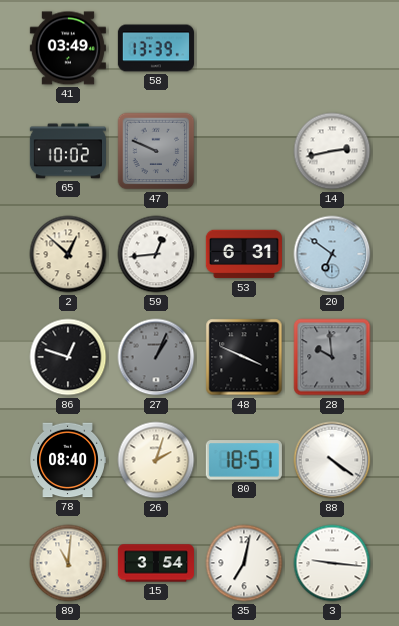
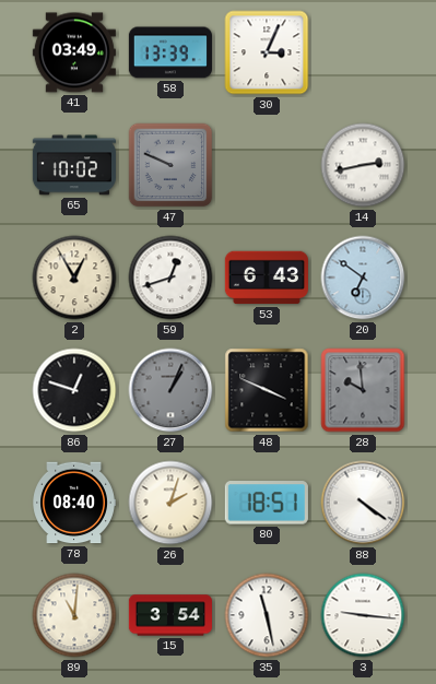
30: none -> 3:04
2: 12:52 -> 12:55
59: 12:44 -> 12:42
53: 6:31 -> 6:43
35: 7:02 -> 11:28
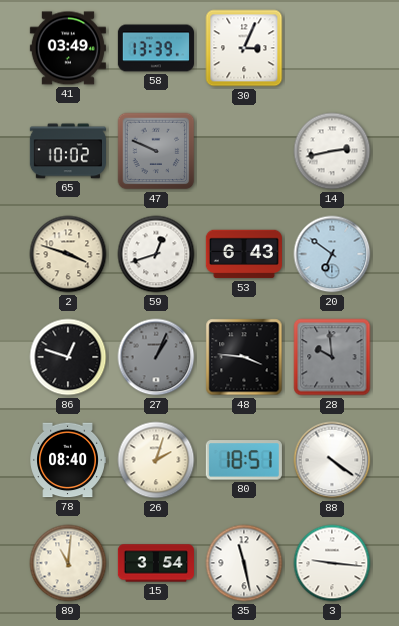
2: 12:55 -> 3:48
48: 3:49 -> 3:46
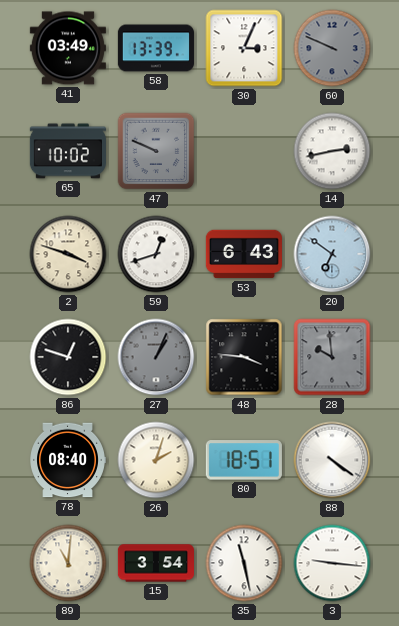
60: none -> 9:49
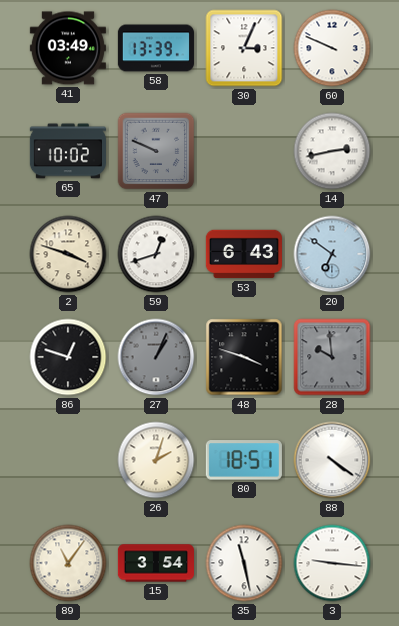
60 dial: grey -> white
48: 3:46 -> 3:48
78: 08:40 -> none
89: 11:01 -> 11:06
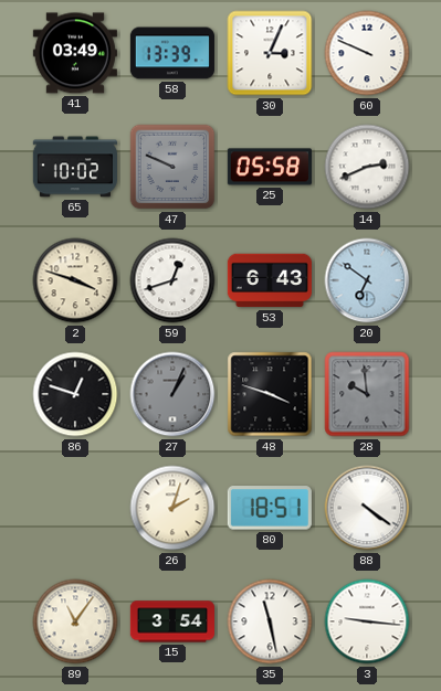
25: none -> 05:58
14: 2:43 -> 2:41
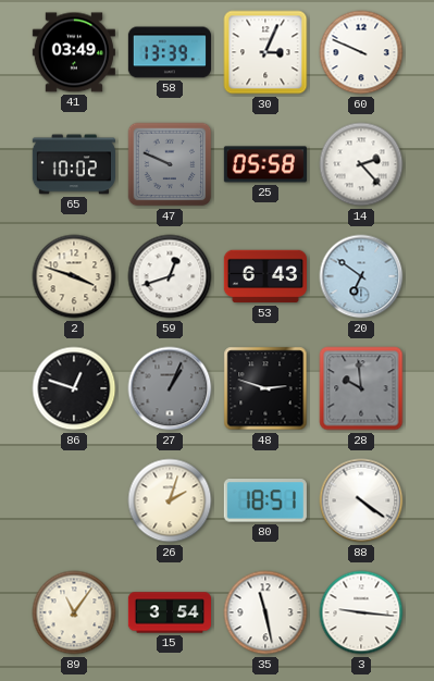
14: 2:41 -> 2:23
48: 3:48 -> 2:48
